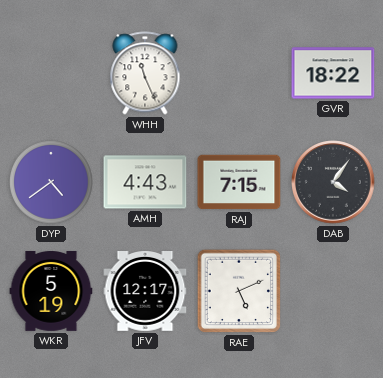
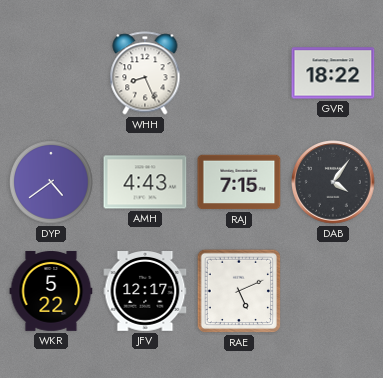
WHH: 11:26 -> 8:26
WKR: 5:19 -> 5:22
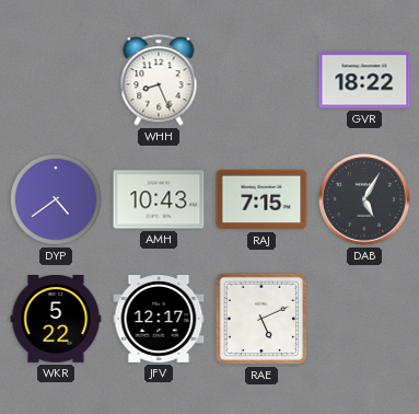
AMH: 4:43 -> 10:43
DAB: 4:06 -> 5:05
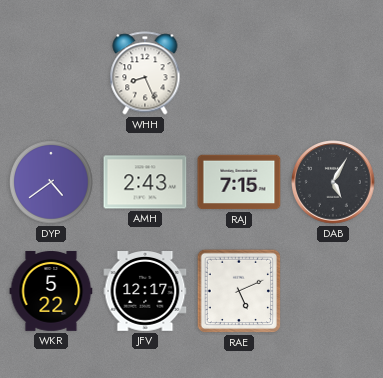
GVR: 18:22 -> none
AMH: 10:43 -> 2:43
